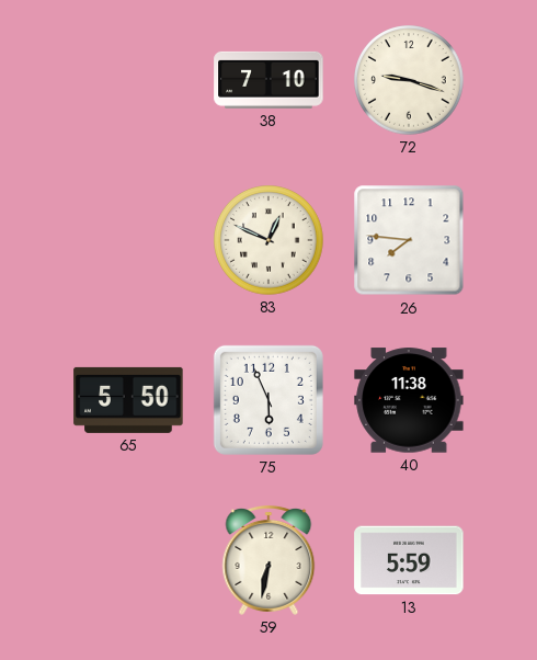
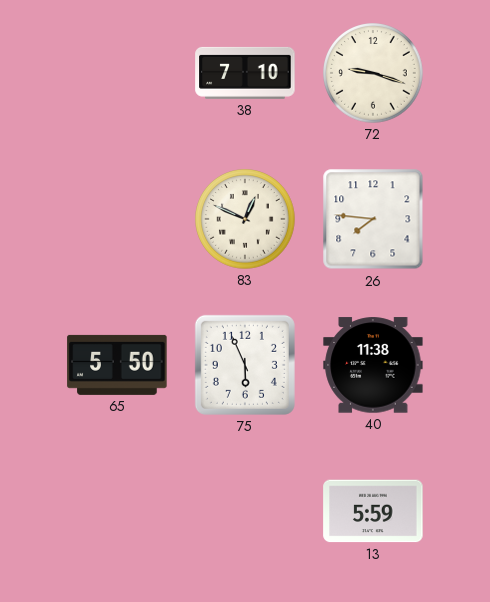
59: 6:32 -> none
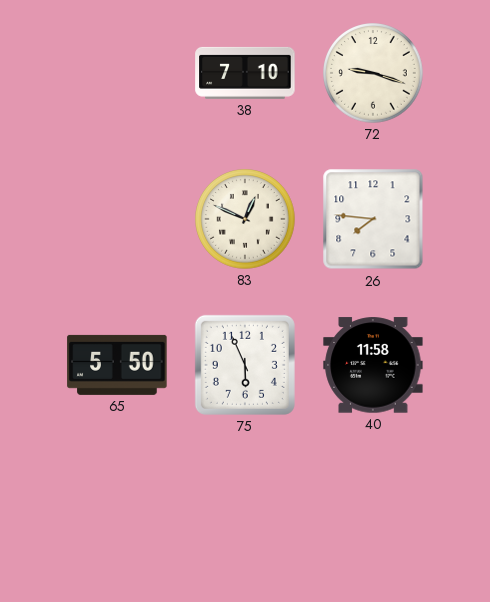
40: 11:38 -> 11:58
13: 5:59 -> none
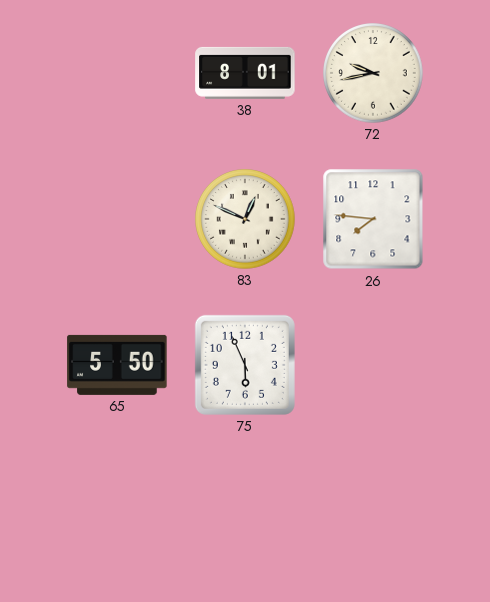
38: 7:10 -> 8:01
72: 9:18 -> 9:43
40: 11:58 -> none
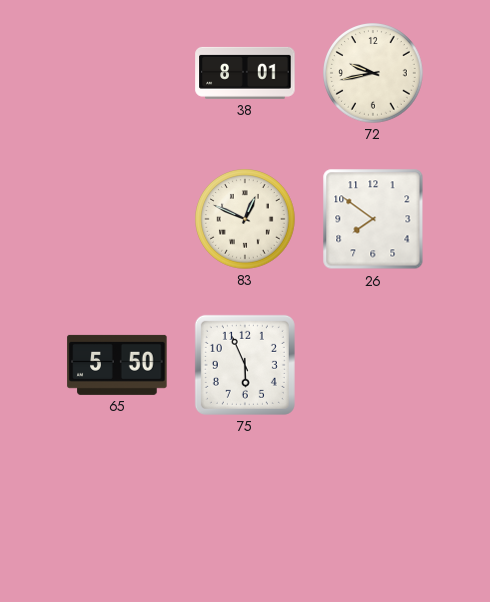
26: 7:46 -> 7:51
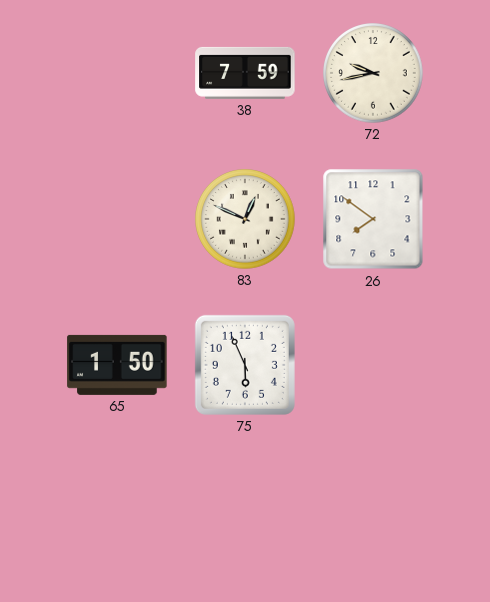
38: 8:01 -> 7:59
65: 5:50 -> 1:50
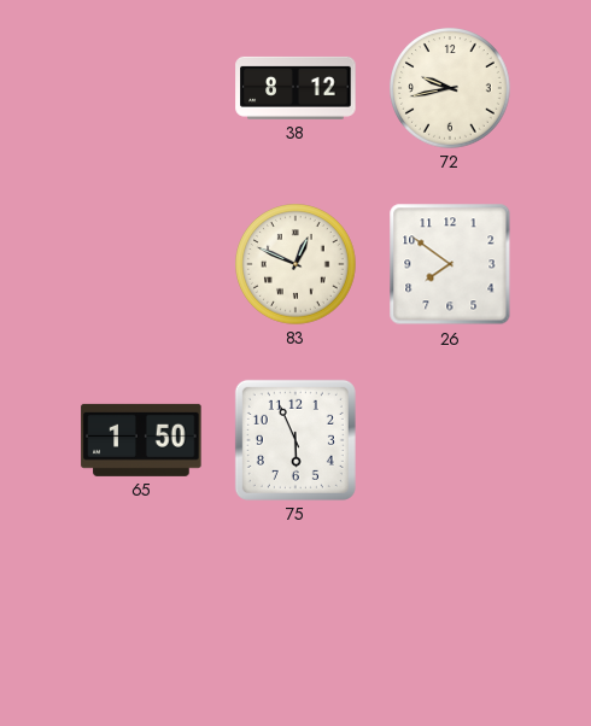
38: 7:59 -> 8:12
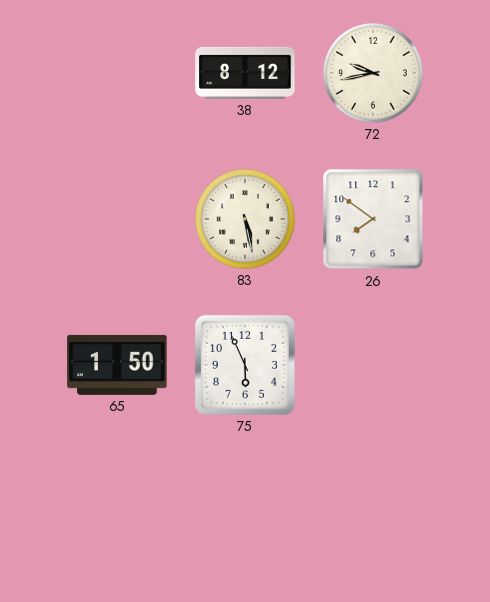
83: 12:49 -> 5:28
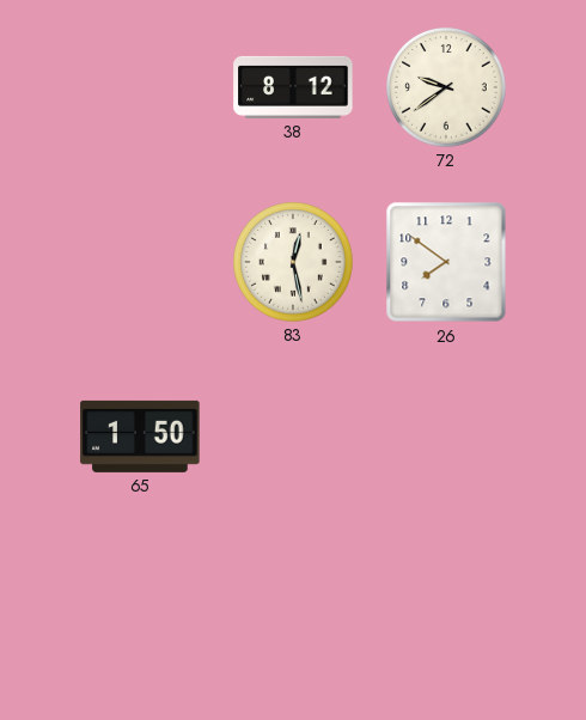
72: 9:43 -> 9:39
83: 5:28 -> 12:28
75: 5:56 -> none
